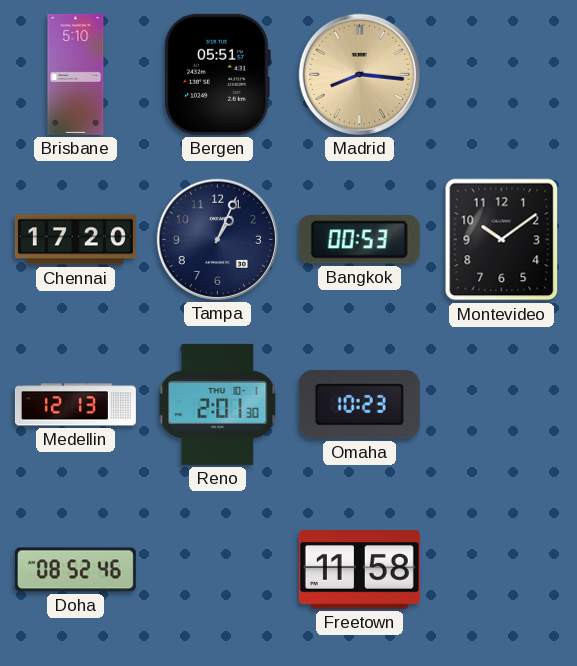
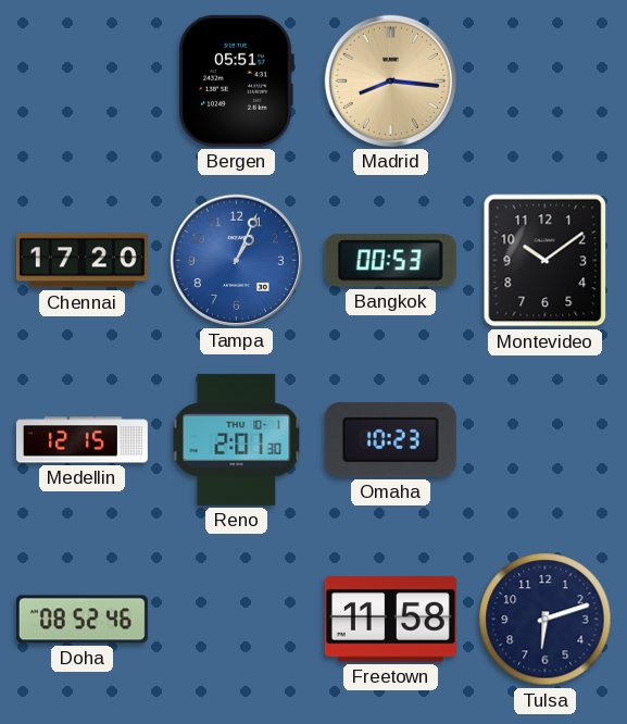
Brisbane: 5:10 -> none
Tampa dial: navy -> blue
Medellin: 12:13 -> 12:15
Tulsa: none -> 6:12
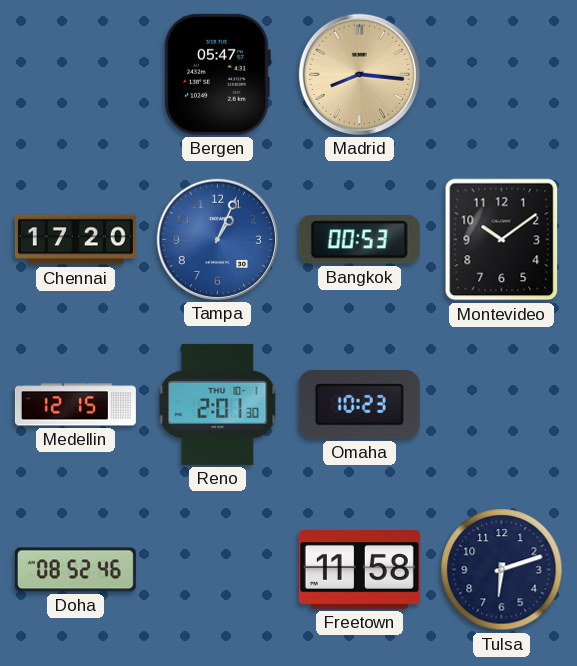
Bergen: 05:51 -> 05:47
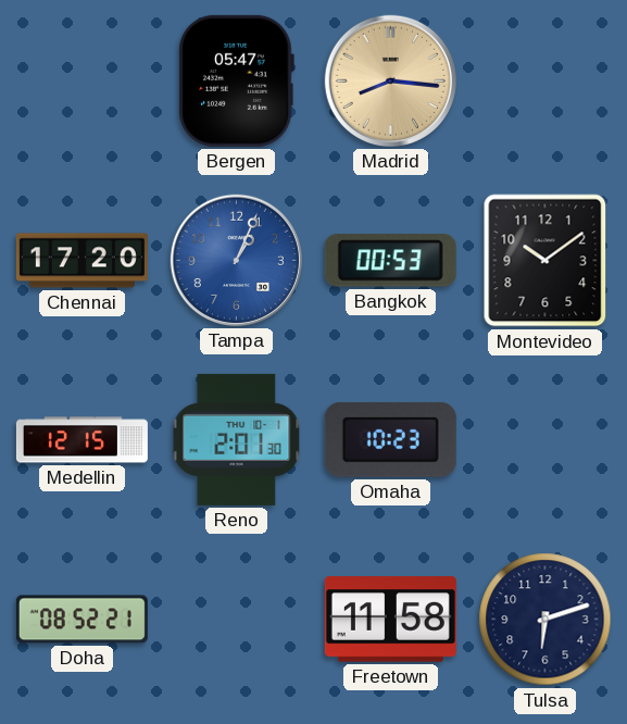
Doha: 08:52:46 -> 08:52:21
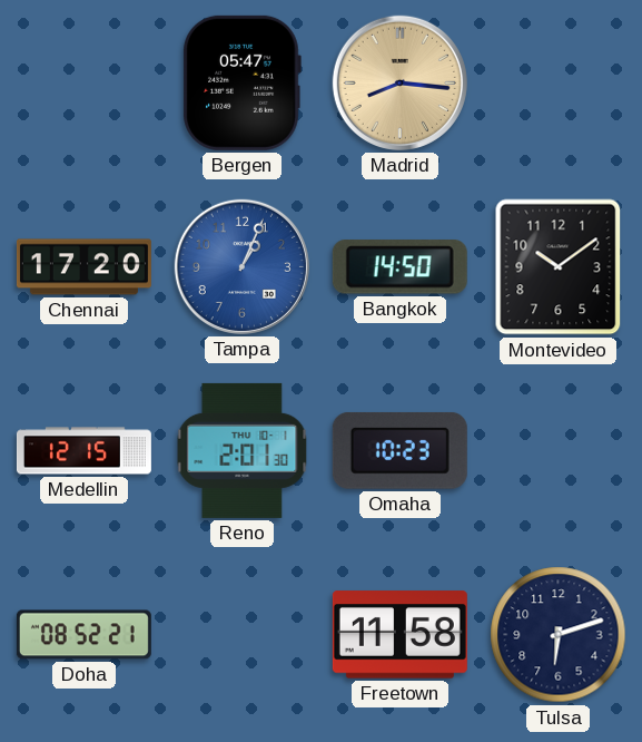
Bangkok: 00:53 -> 14:50
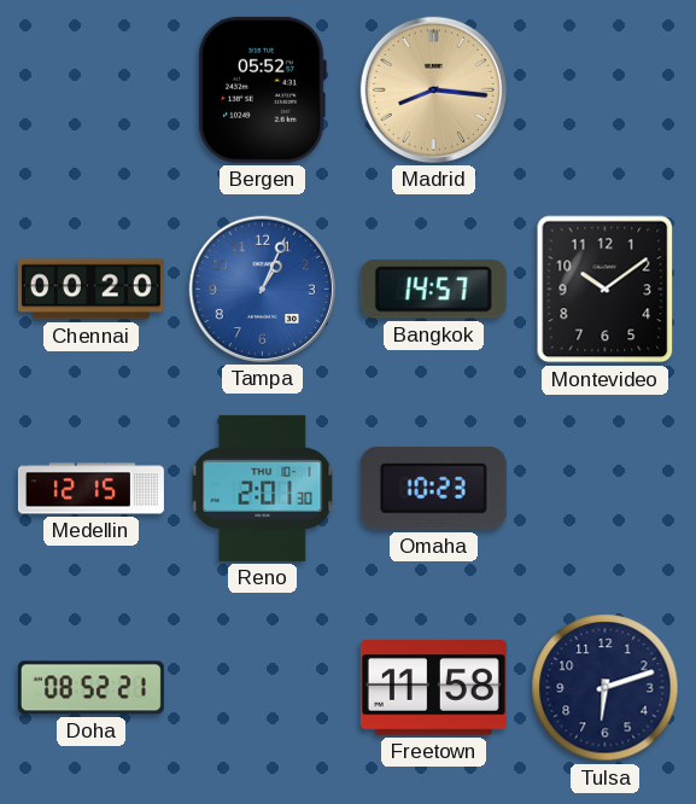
Bergen: 05:47 -> 05:52
Chennai: 17:20 -> 00:20
Bangkok: 14:50 -> 14:57
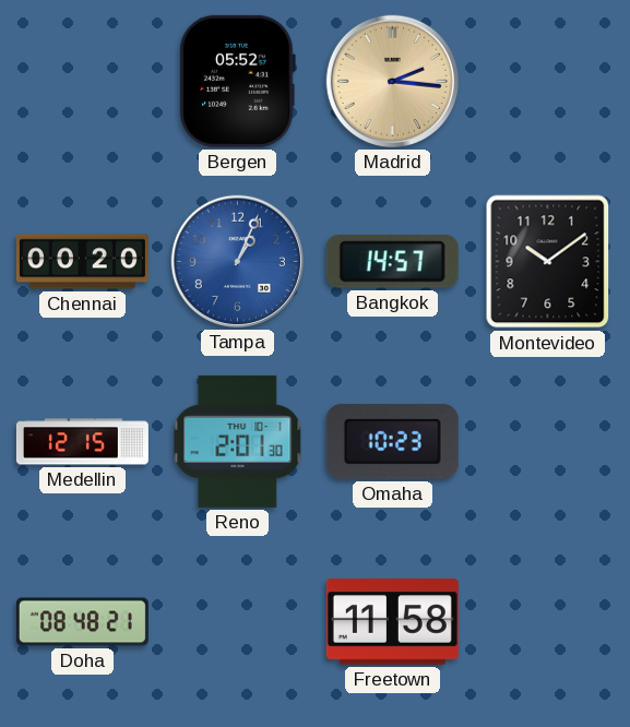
Madrid: 8:16 -> 2:16
Doha: 08:52 -> 08:48
Tulsa: 6:12 -> none
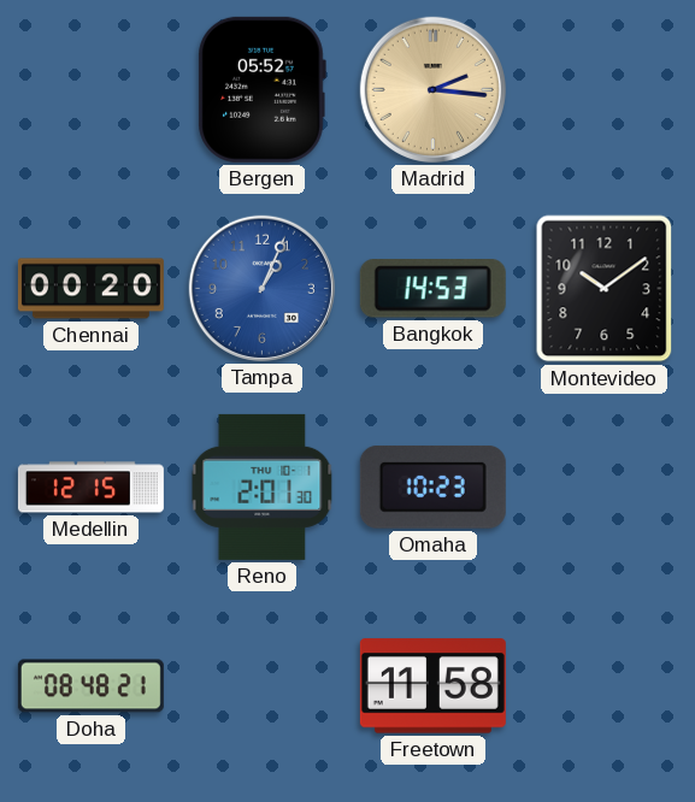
Bangkok: 14:57 -> 14:53
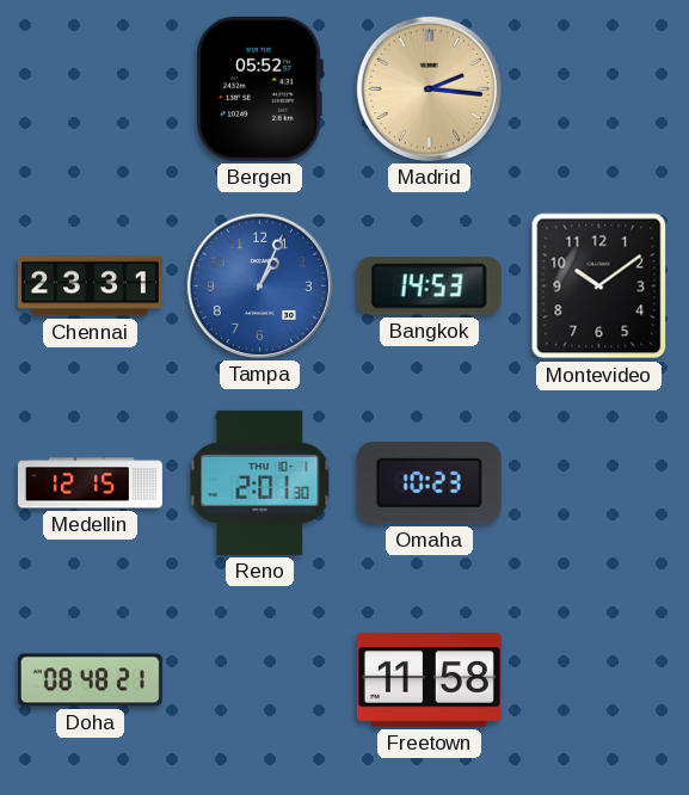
Chennai: 00:20 -> 23:31
